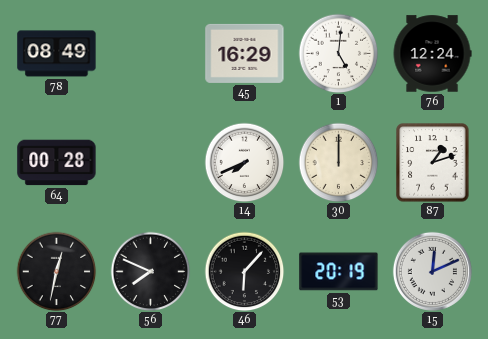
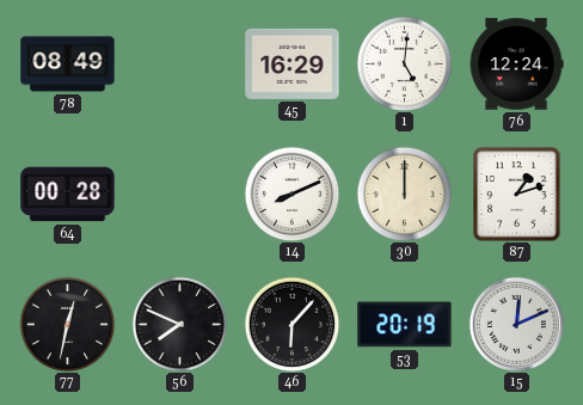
14: 7:41 -> 8:11
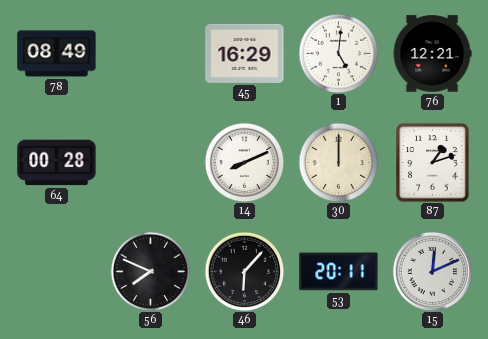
76: 12:24 -> 12:21
77: 12:32 -> none
53: 20:19 -> 20:11
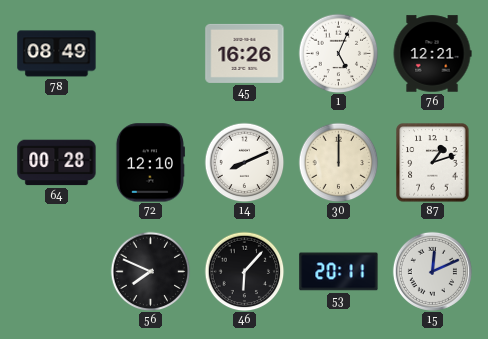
45: 16:29 -> 16:26
1: 5:01 -> 5:04
72: none -> 12:10
